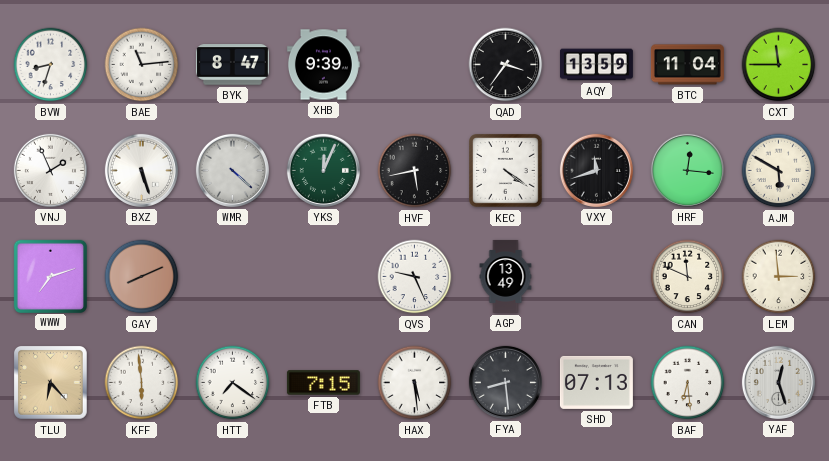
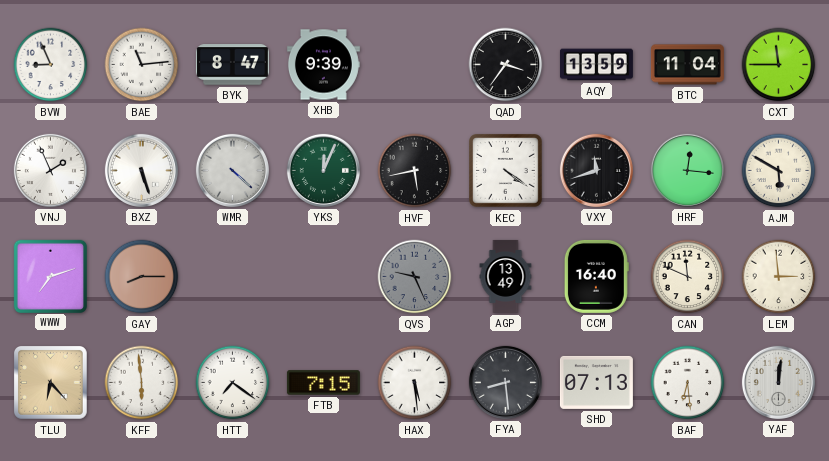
BVW: 8:33 -> 8:56
GAY: 8:11 -> 8:15
QVS dial: white -> grey
CCM: none -> 16:40
YAF: 12:27 -> 12:01
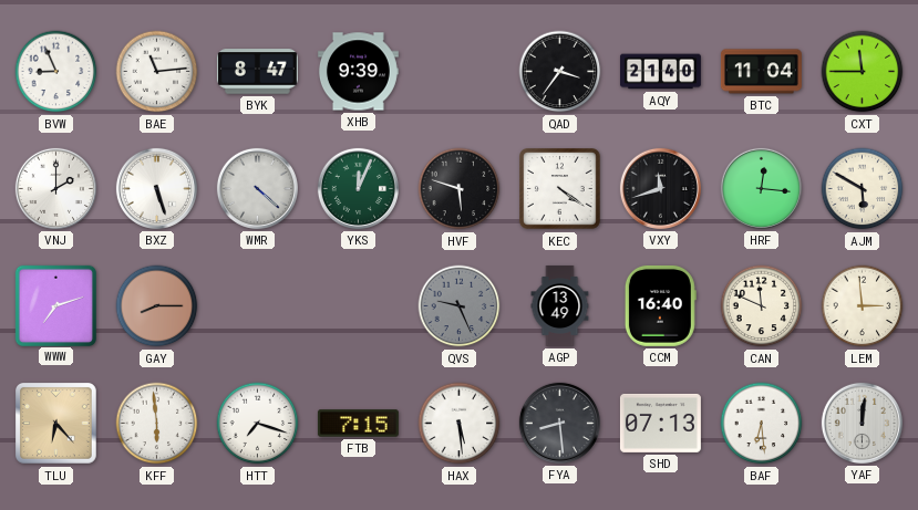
AQY: 13:59 -> 21:40
VNJ: 1:56 -> 2:00
HVF: 5:43 -> 5:48
HTT: 7:21 -> 7:18
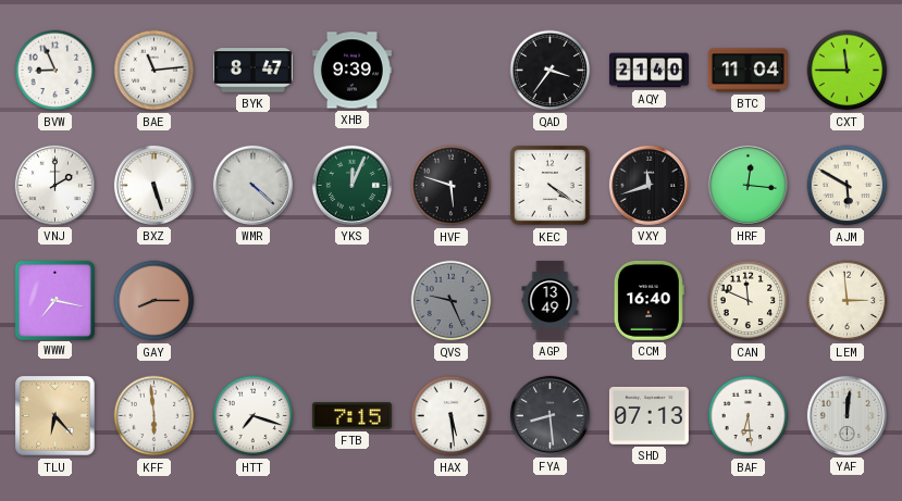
WWW: 7:12 -> 7:17
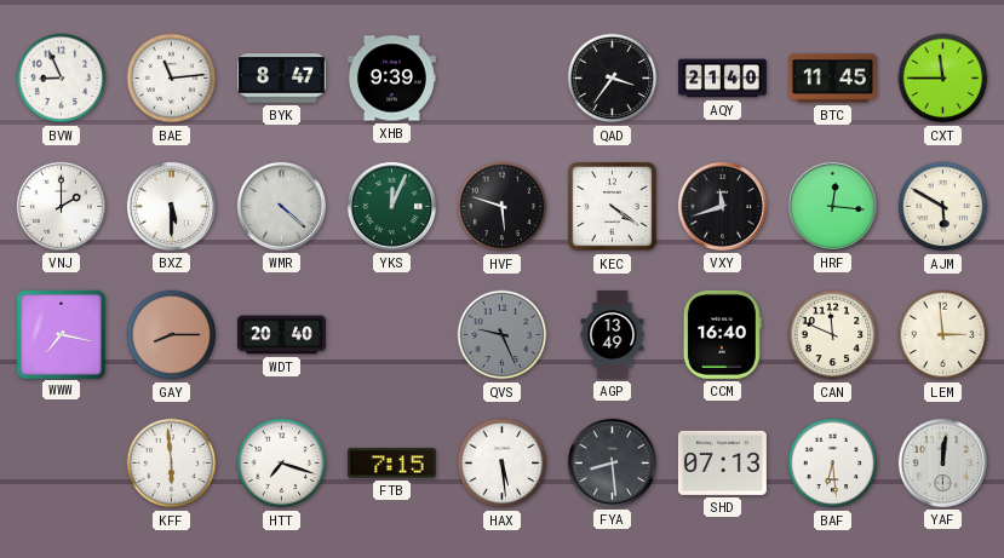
BTC: 11:04 -> 11:45
BXZ: 5:27 -> 5:30
WDT: none -> 20:40
TLU: 6:23 -> none
